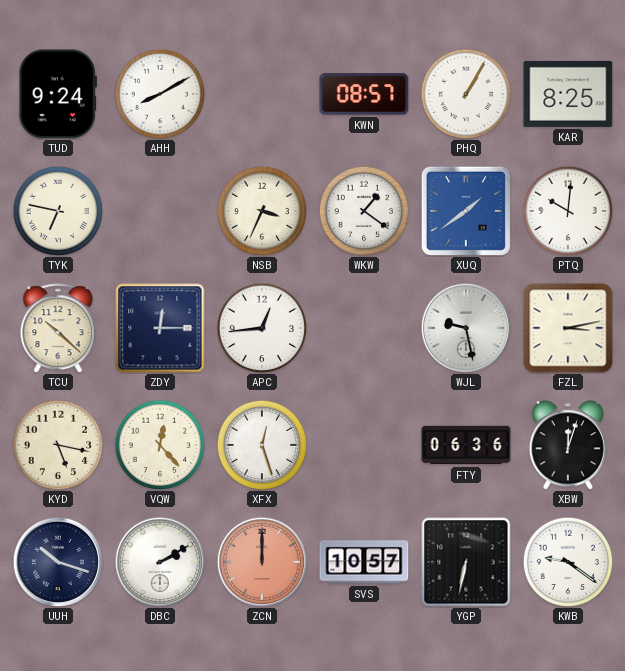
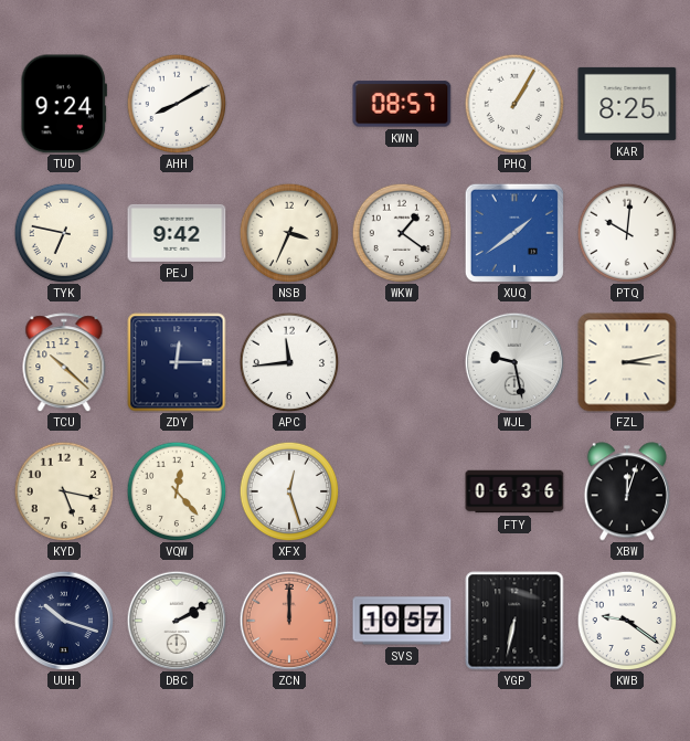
PEJ: none -> 9:42
APC: 12:44 -> 11:44
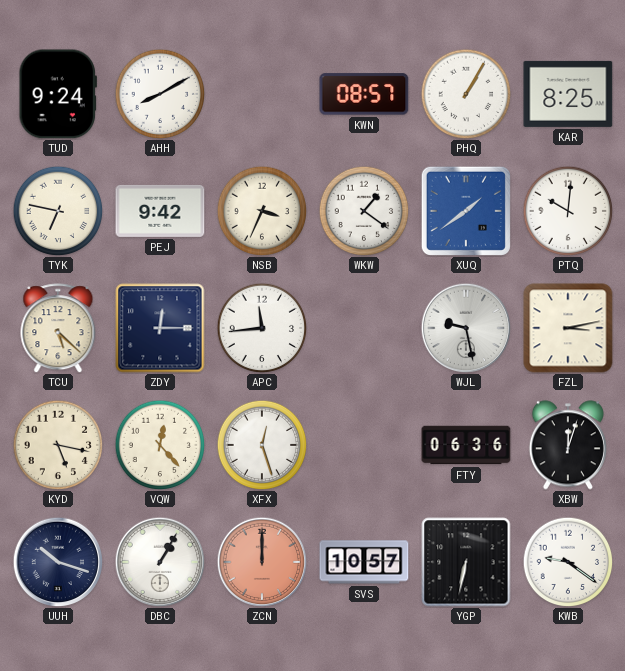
TCU: 10:22 -> 5:22
DBC: 2:10 -> 1:05
